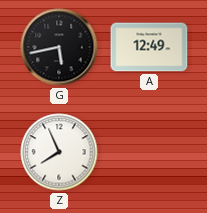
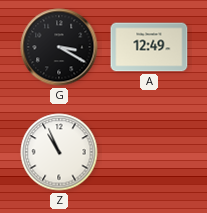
G: 5:43 -> 3:20
Z: 7:56 -> 10:56
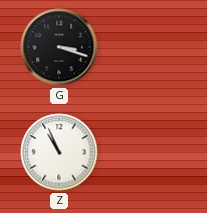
G: 3:20 -> 3:18
A: 12:49 -> none
